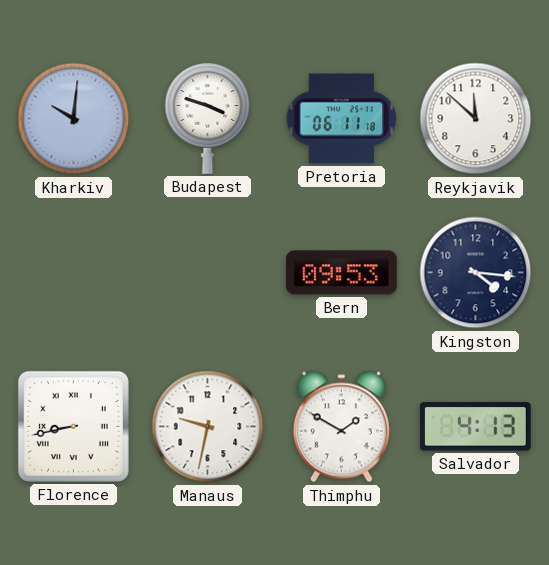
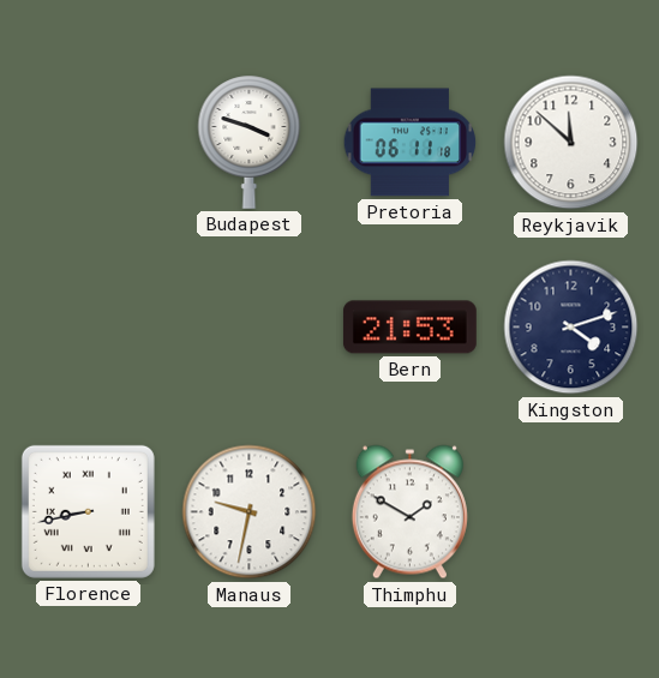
Kharkiv: 10:01 -> none
Bern: 09:53 -> 21:53
Kingston: 4:16 -> 4:12
Salvador: 4:13 -> none
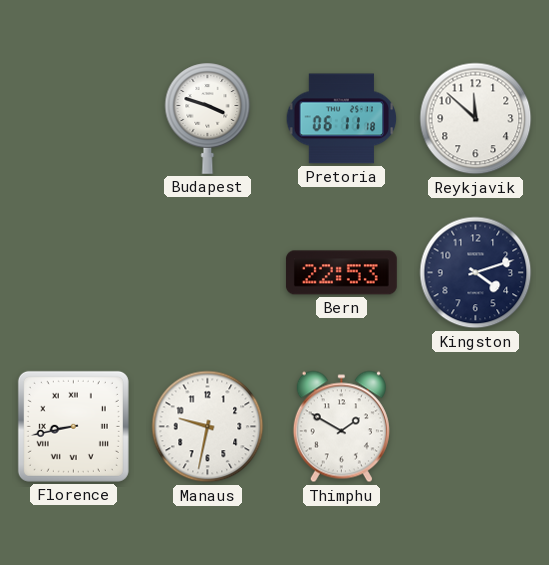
Bern: 21:53 -> 22:53
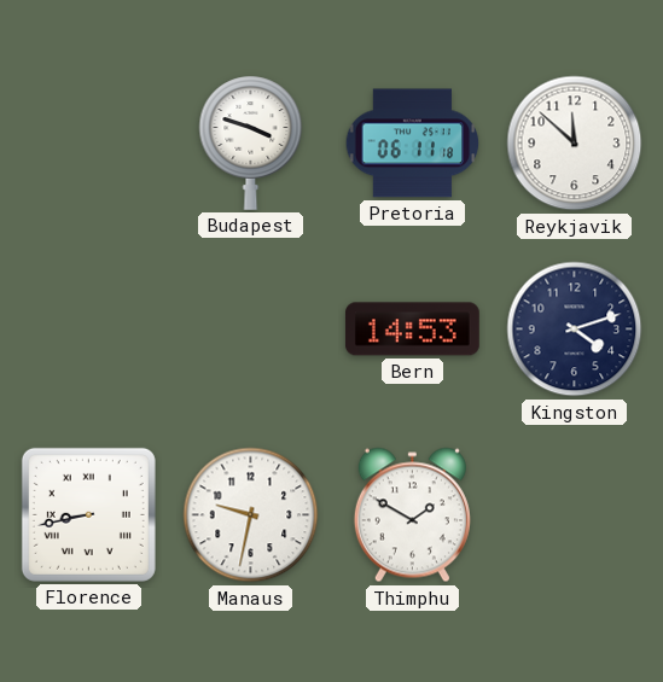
Bern: 22:53 -> 14:53
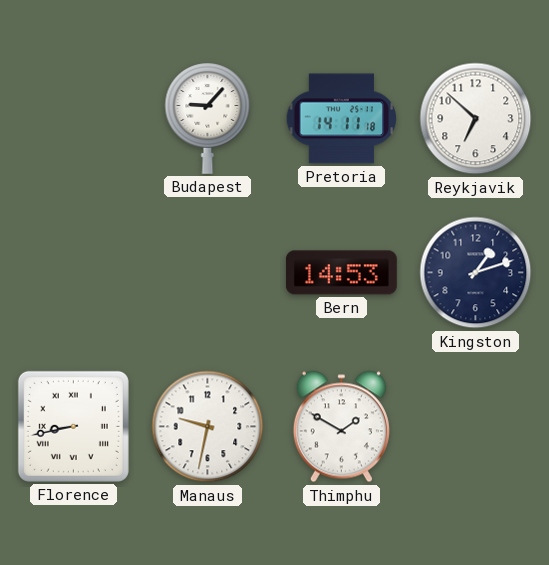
Budapest: 3:48 -> 9:07
Pretoria: 06:11 -> 14:11
Reykjavik: 11:52 -> 6:52
Kingston: 4:12 -> 1:12
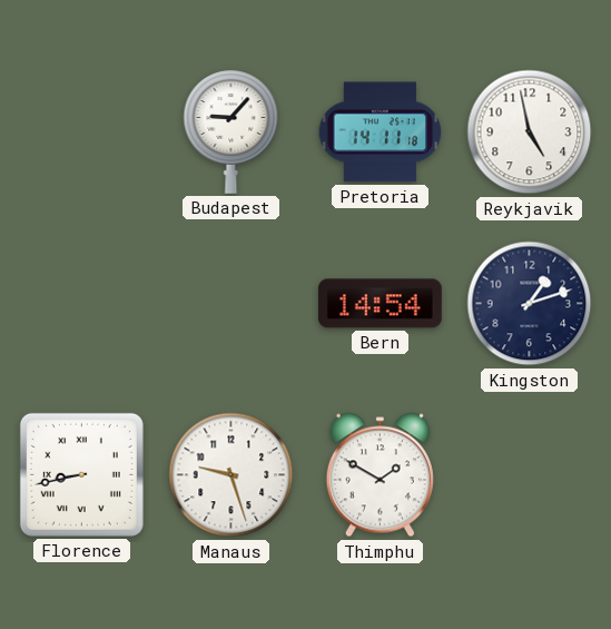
Reykjavik: 6:52 -> 4:58
Bern: 14:53 -> 14:54
Manaus: 9:32 -> 9:27
